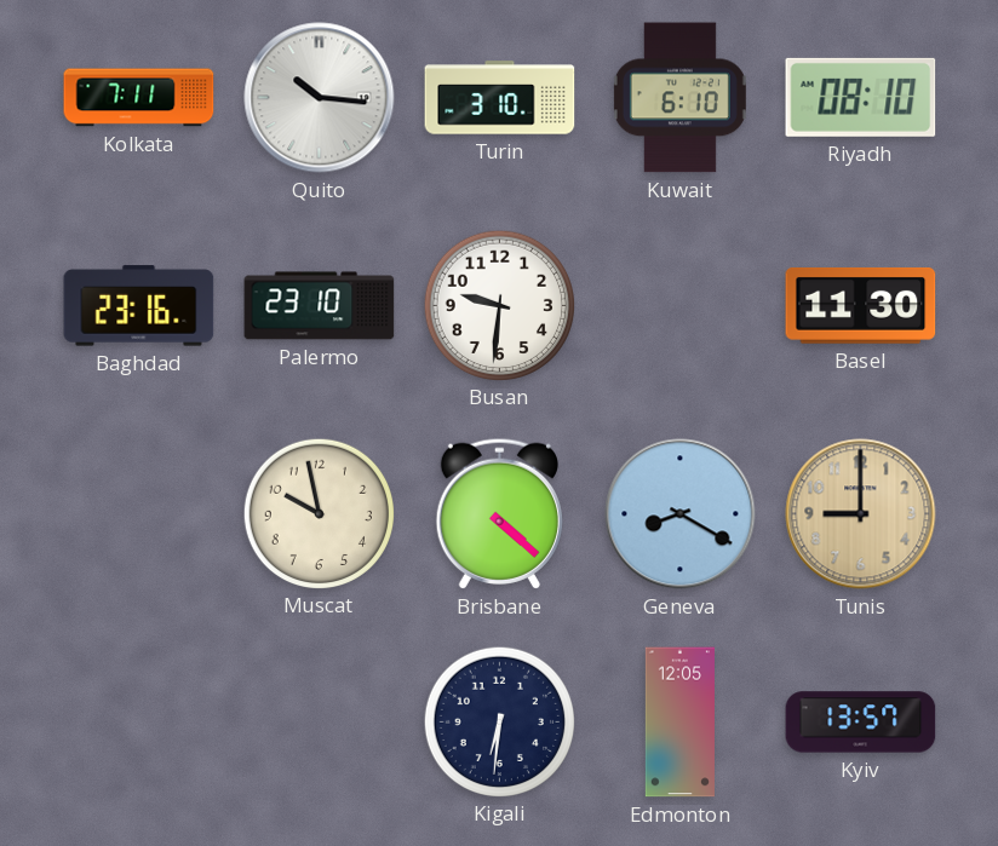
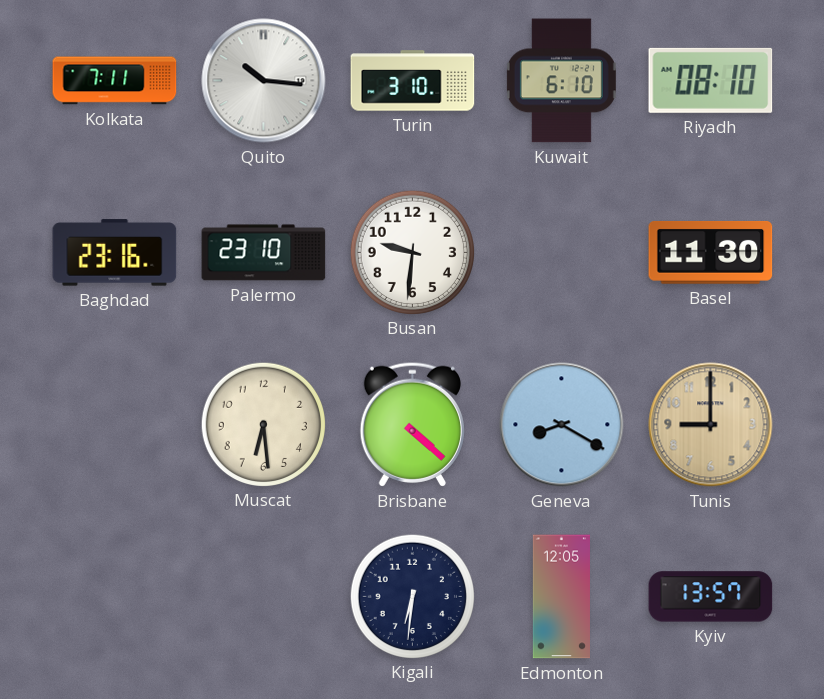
Muscat: 9:58 -> 6:29
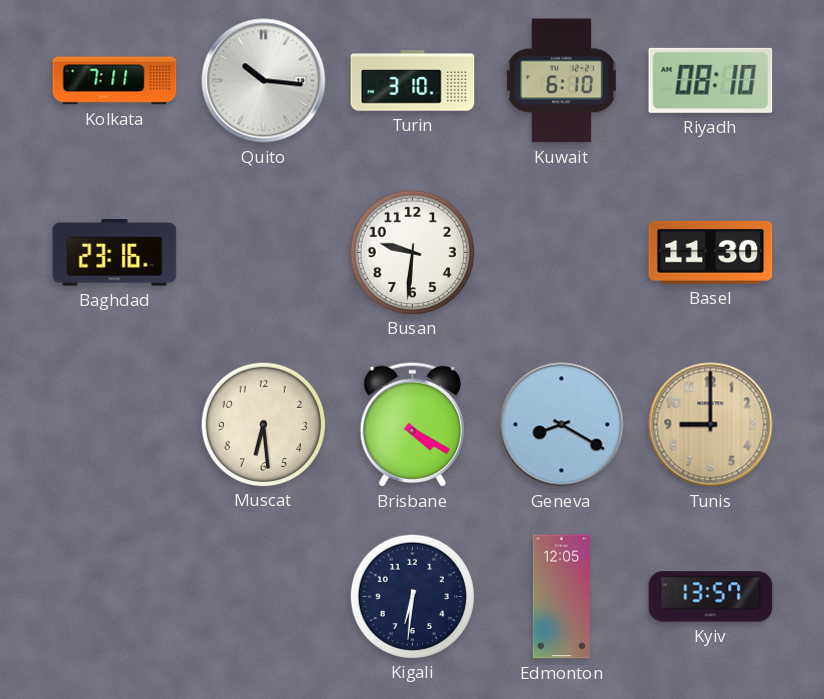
Palermo: 23:10 -> none
Brisbane: 4:22 -> 4:20
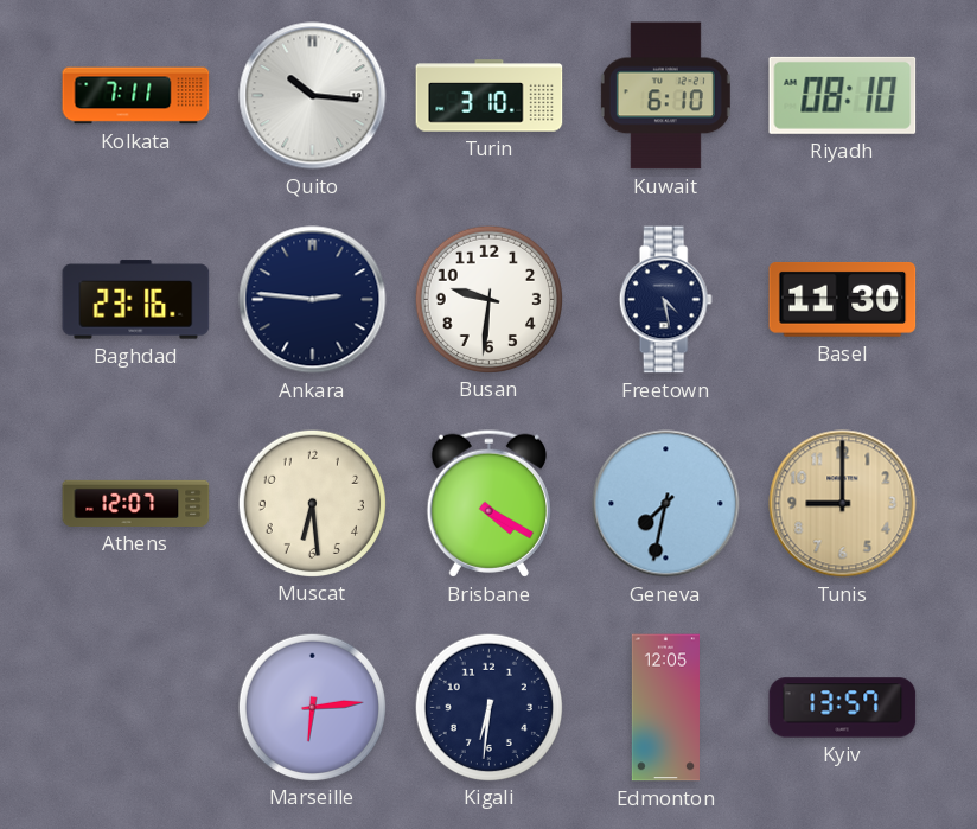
Ankara: none -> 2:46
Freetown: none -> 4:28
Athens: none -> 12:07
Geneva: 8:20 -> 7:32
Marseille: none -> 6:14
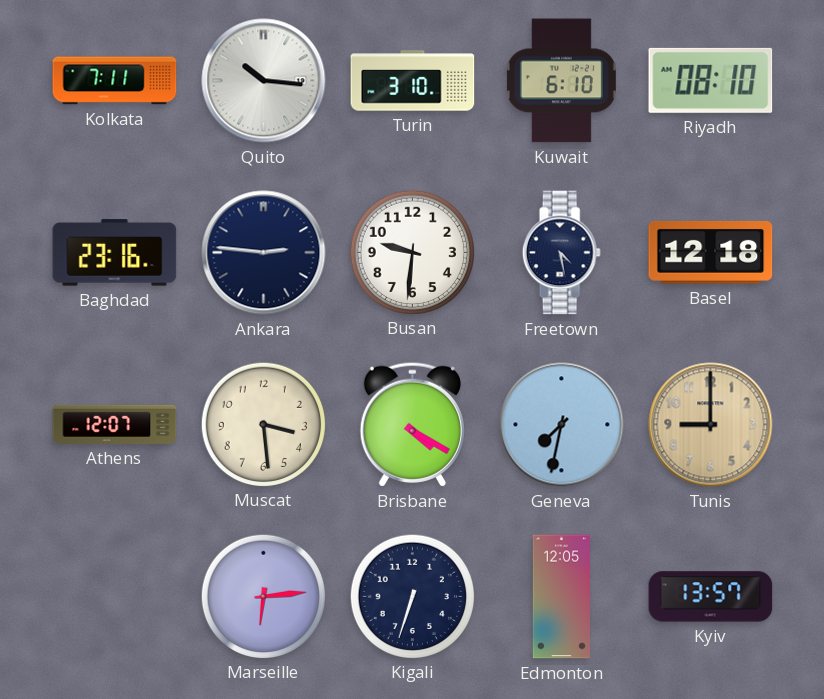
Basel: 11:30 -> 12:18
Muscat: 6:29 -> 3:29
Kigali: 6:31 -> 6:33
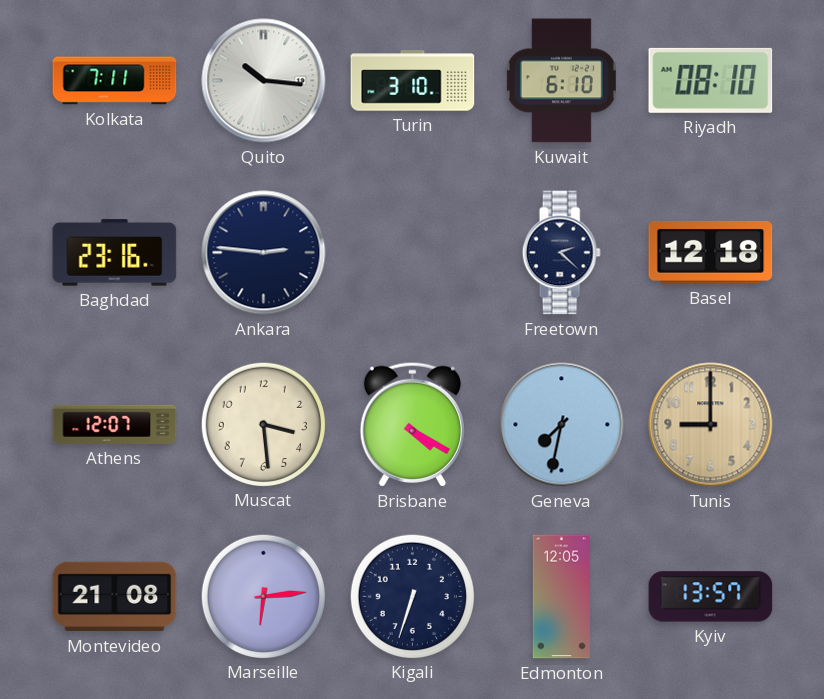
Busan: 9:31 -> none
Freetown: 4:28 -> 2:22
Montevideo: none -> 21:08
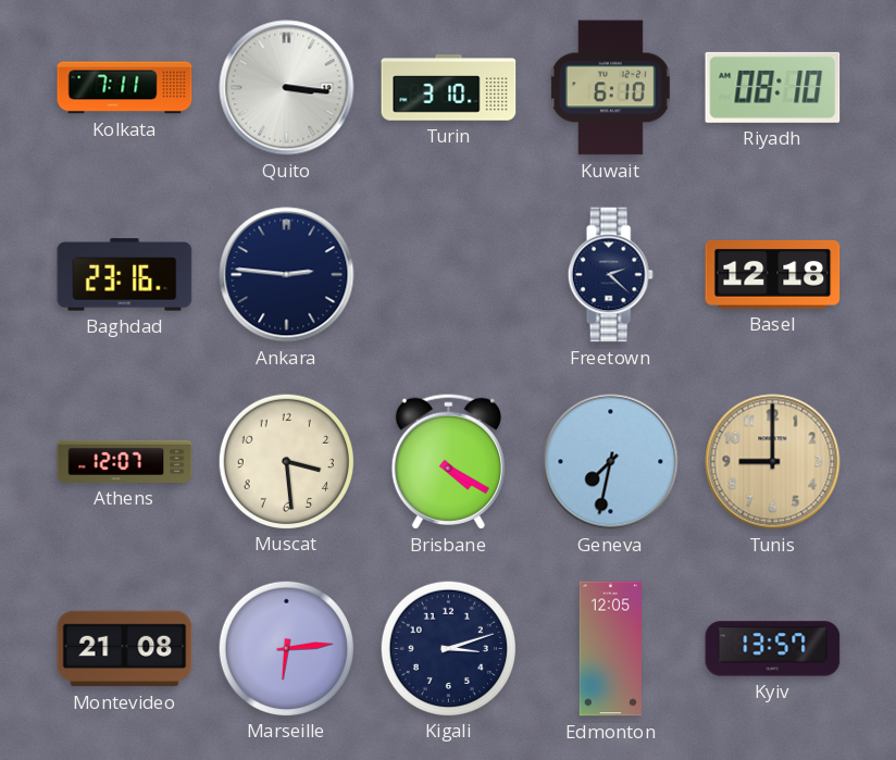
Quito: 10:16 -> 3:16
Kigali: 6:33 -> 3:12
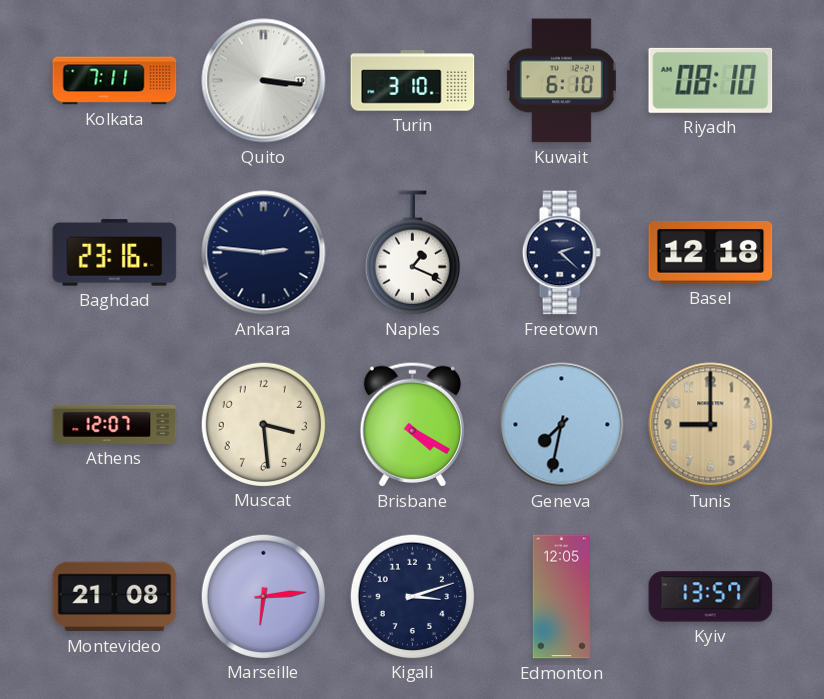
Naples: none -> 1:19
